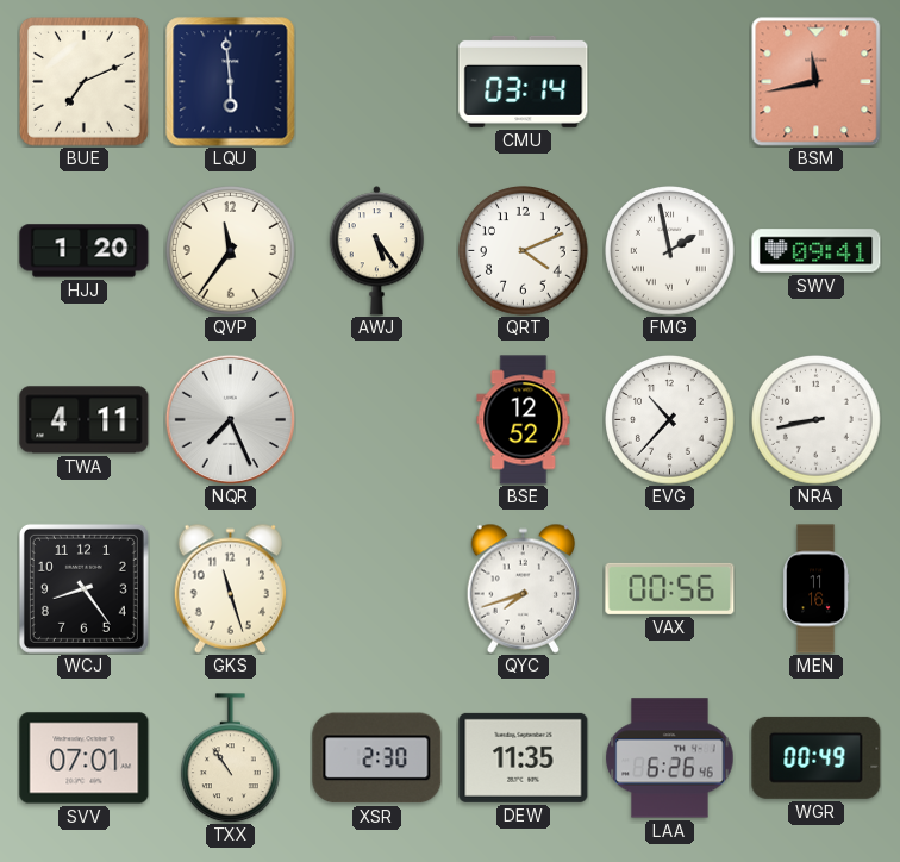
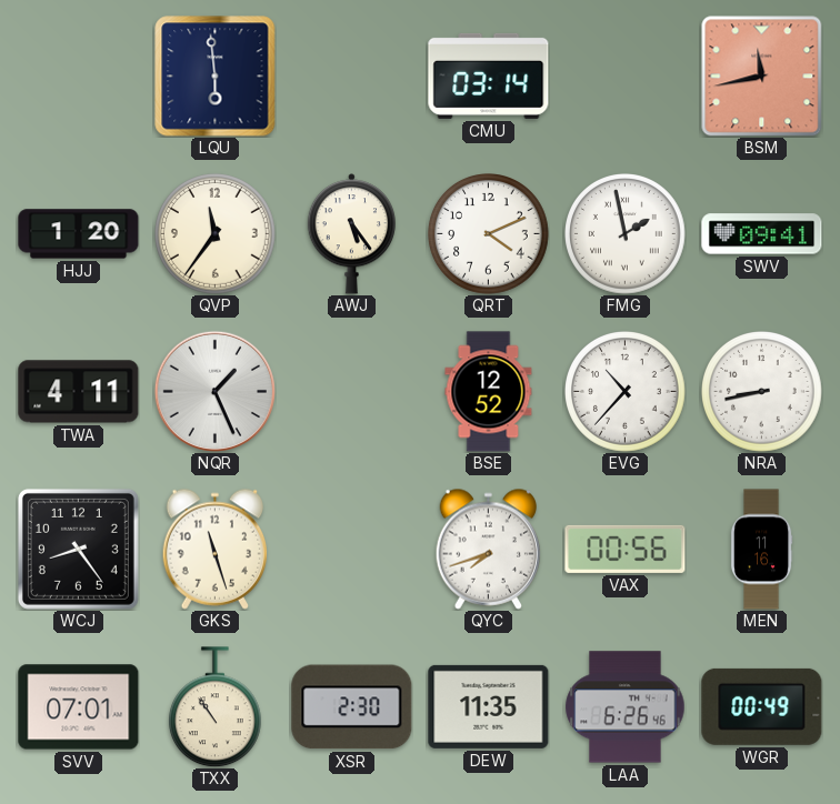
BUE: 7:11 -> none
NQR: 7:26 -> 1:26
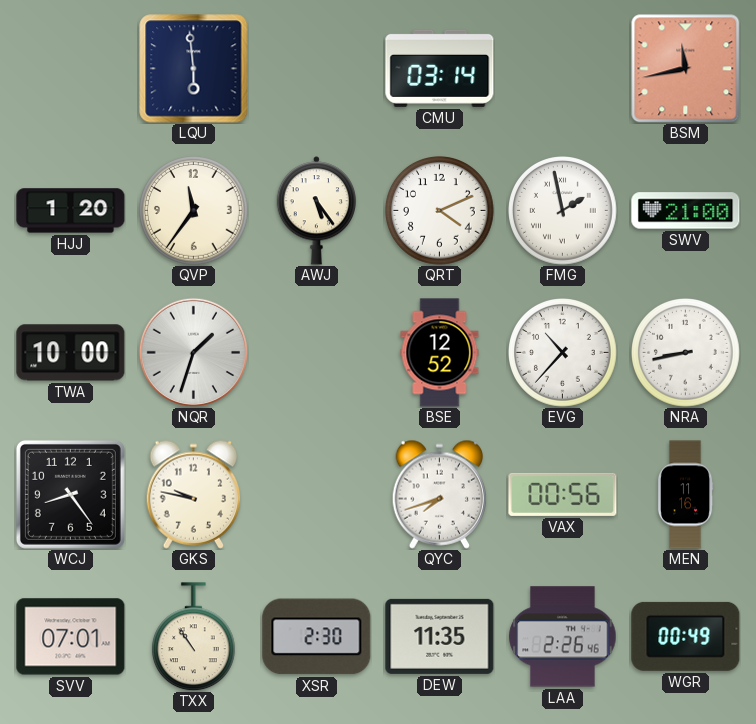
SWV: 09:41 -> 21:00
TWA: 4:11 -> 10:00
NQR: 1:26 -> 1:33
GKS: 11:27 -> 9:47
LAA: 6:26 -> 2:26
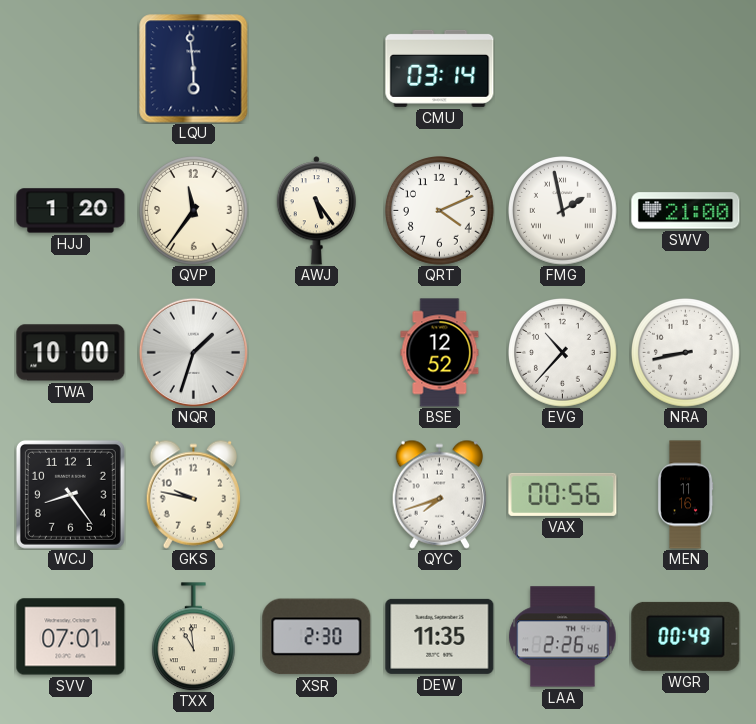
BSM: 11:43 -> none
TXX: 10:54 -> 10:59
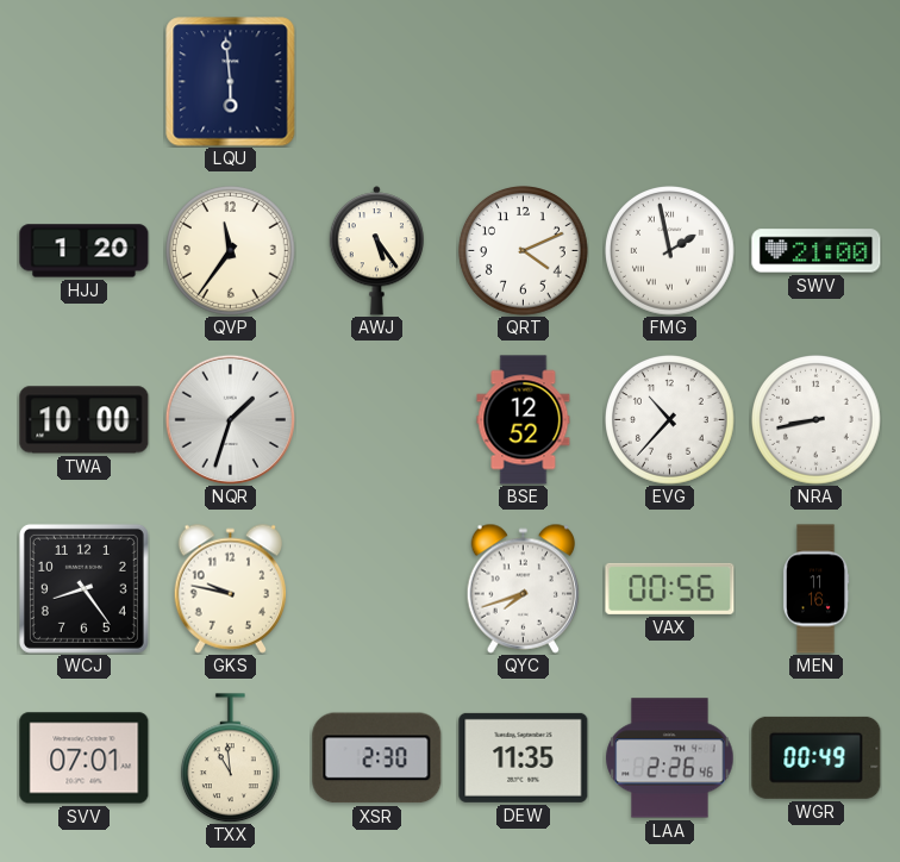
CMU: 03:14 -> none
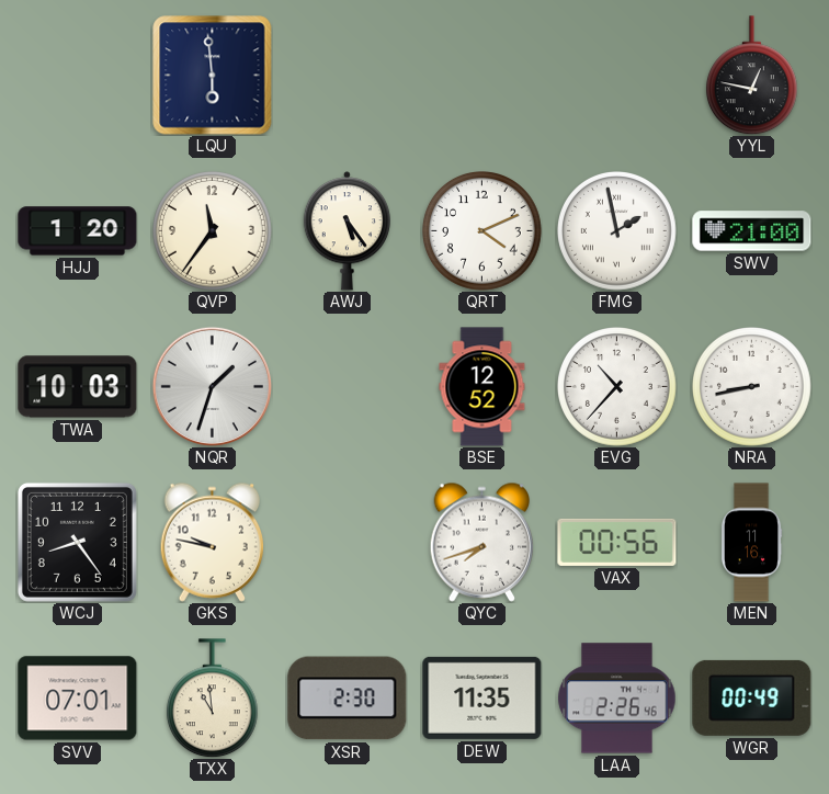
YYL: none -> 12:47
TWA: 10:00 -> 10:03
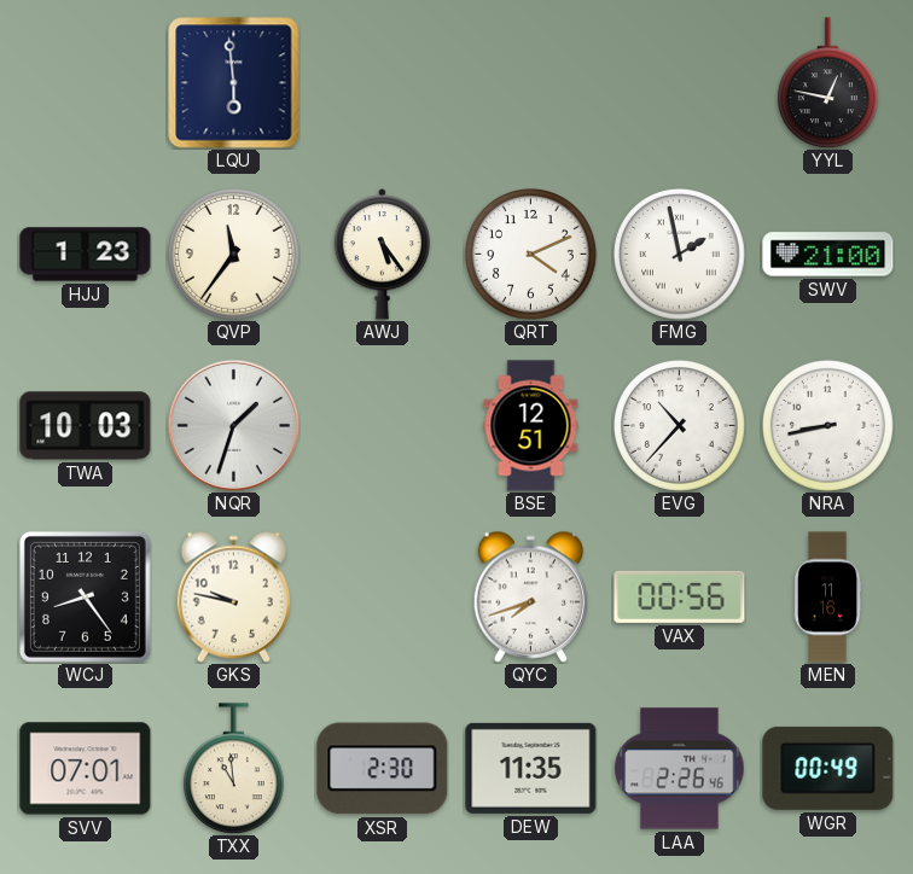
HJJ: 1:20 -> 1:23
BSE: 12:52 -> 12:51
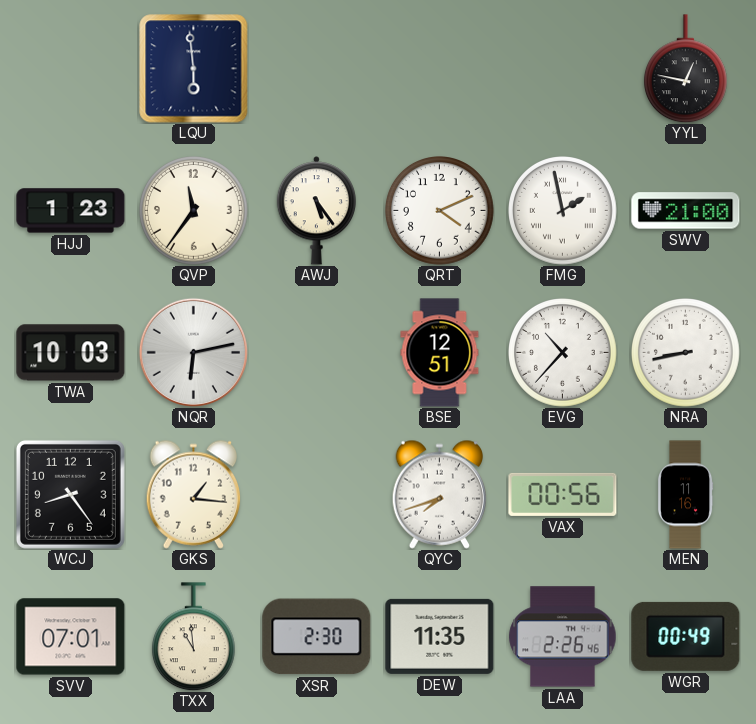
NQR: 1:33 -> 6:13
GKS: 9:47 -> 1:16
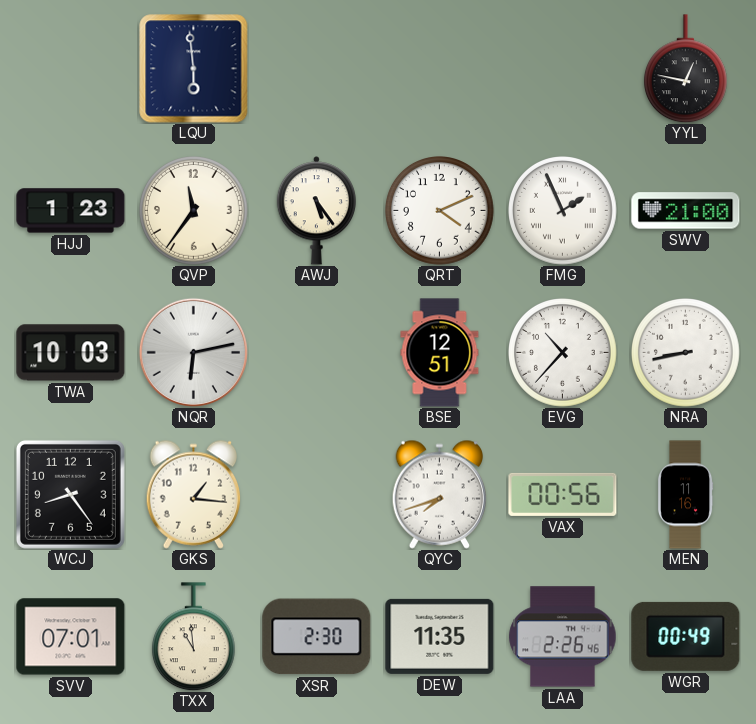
FMG: 1:58 -> 1:56
